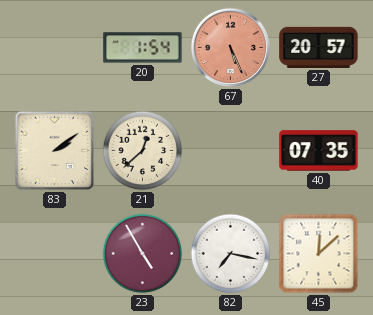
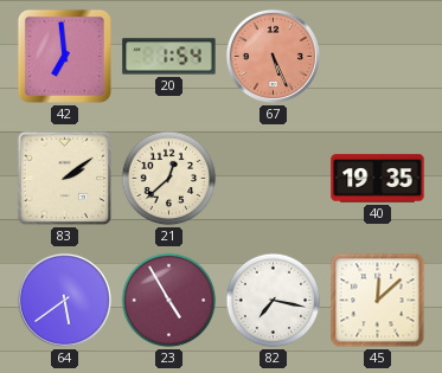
42: none -> 6:59
27: 20:57 -> none
40: 07:35 -> 19:35
64: none -> 5:39
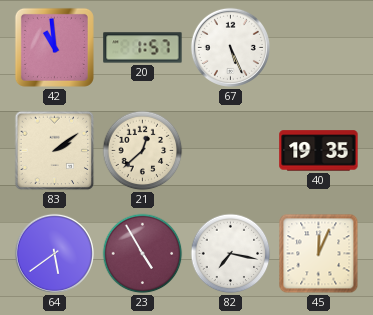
42: 6:59 -> 10:59
20: 1:54 -> 1:57
67 dial: salmon -> white
45: 12:08 -> 12:04
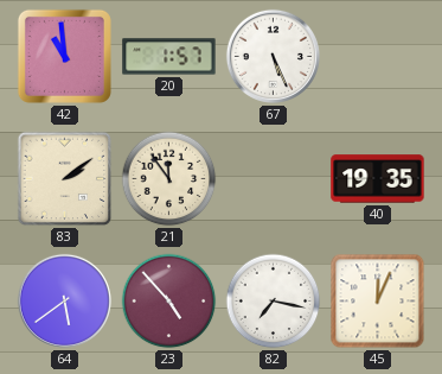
21: 12:38 -> 11:54
23: 4:55 -> 4:53
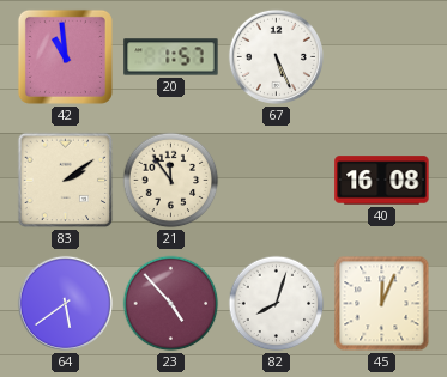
40: 19:35 -> 16:08
82: 7:17 -> 8:03
